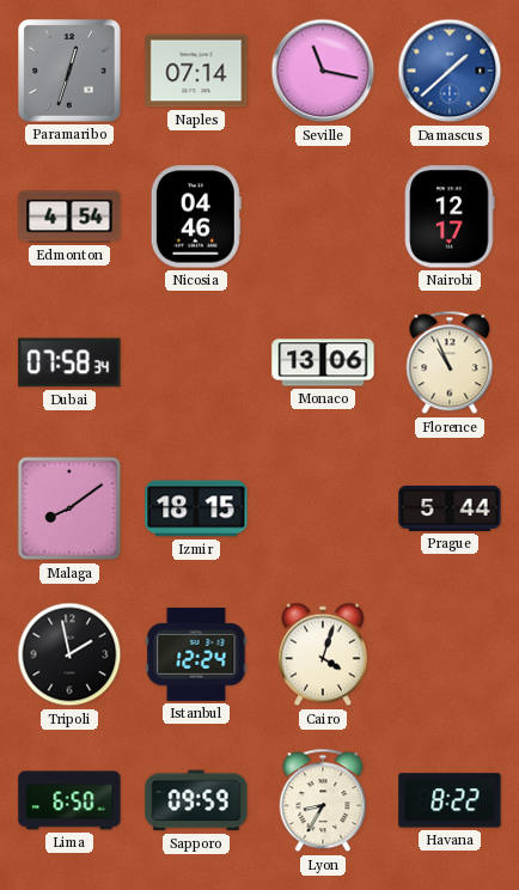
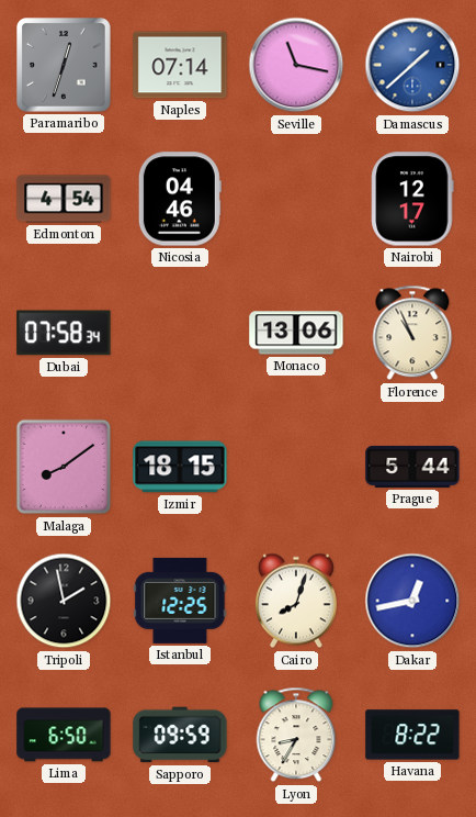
Istanbul: 12:24 -> 12:25
Cairo: 4:03 -> 8:03
Dakar: none -> 12:43
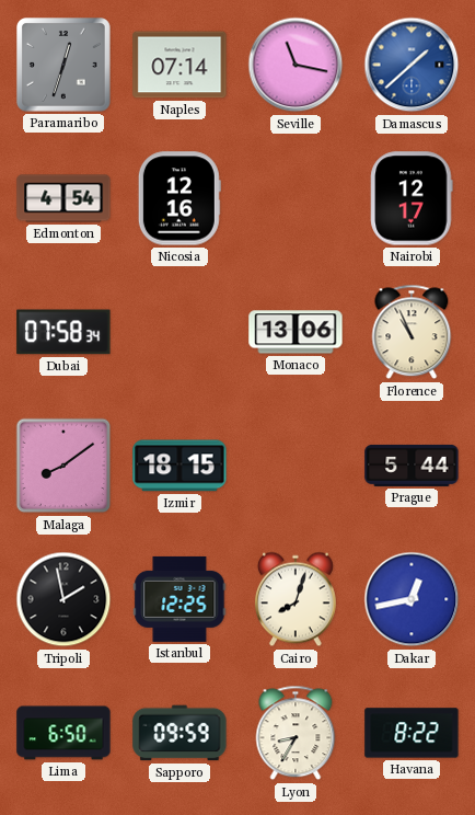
Nicosia: 04:46 -> 12:16
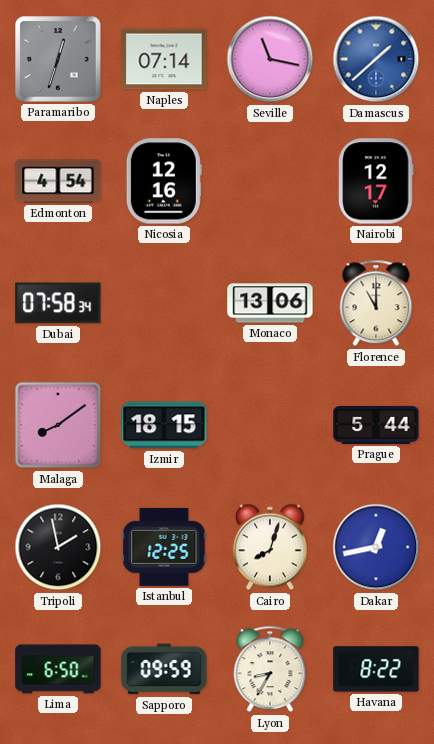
Florence: 10:56 -> 11:00
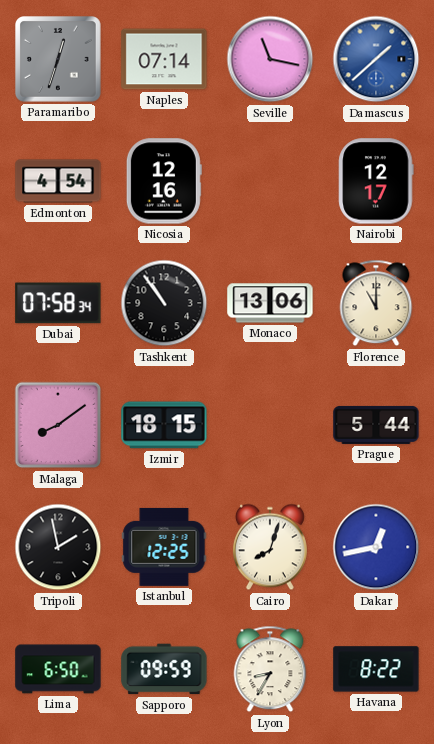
Tashkent: none -> 10:54
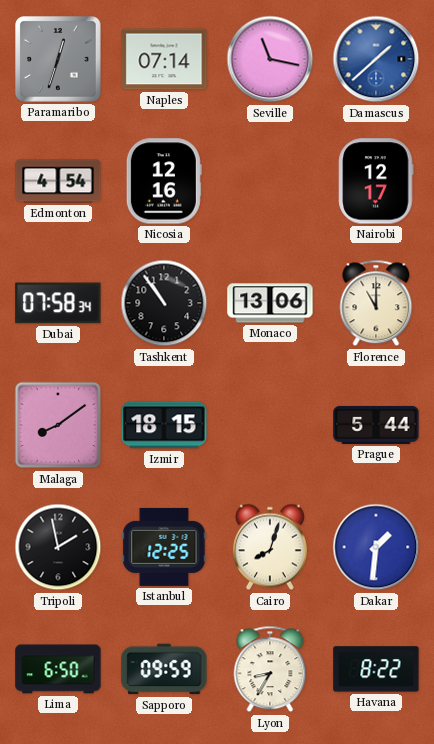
Dakar: 12:43 -> 1:31
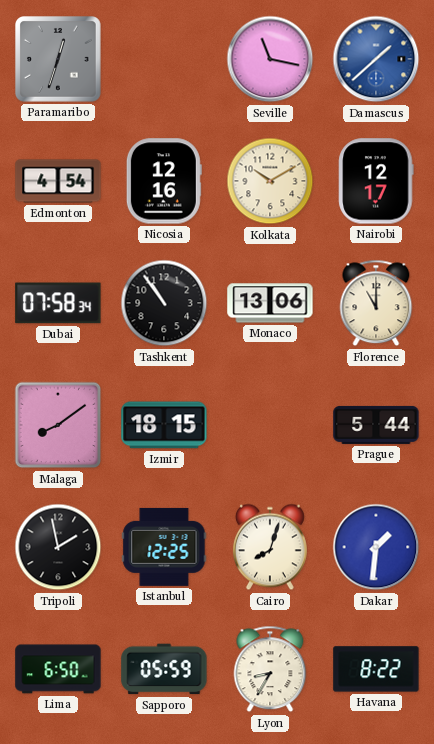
Naples: 07:14 -> none
Kolkata: none -> 10:10
Sapporo: 09:59 -> 05:59
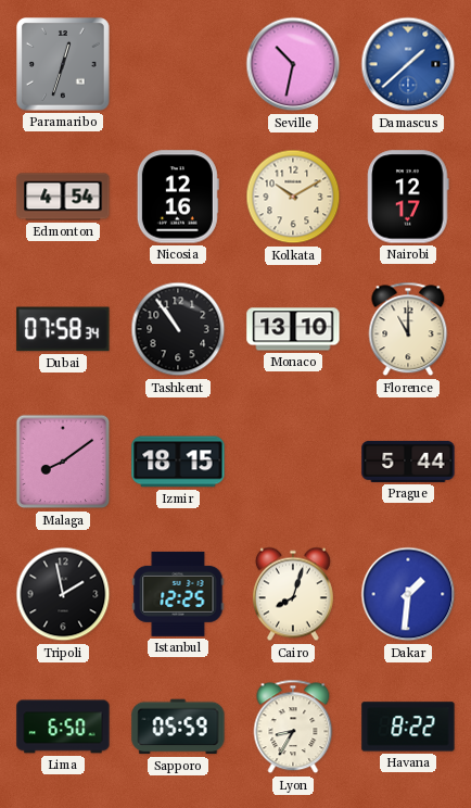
Seville: 11:17 -> 10:32
Monaco: 13:06 -> 13:10
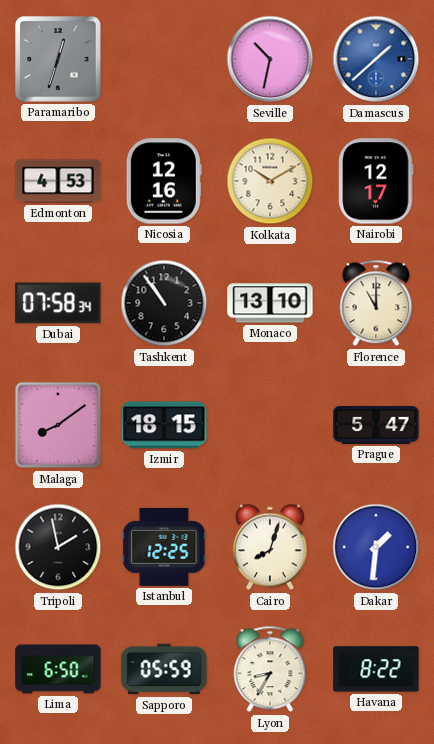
Edmonton: 4:54 -> 4:53
Prague: 5:44 -> 5:47
